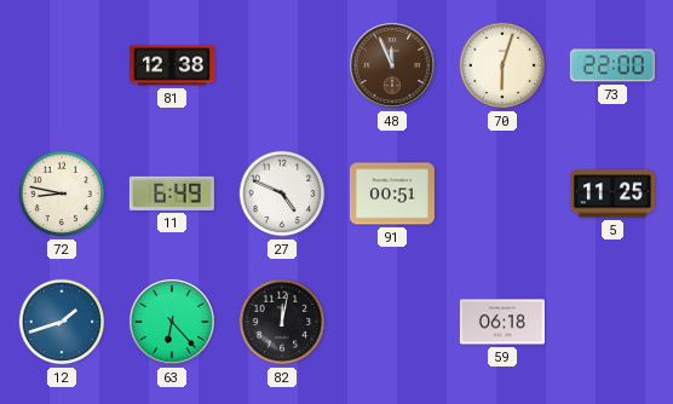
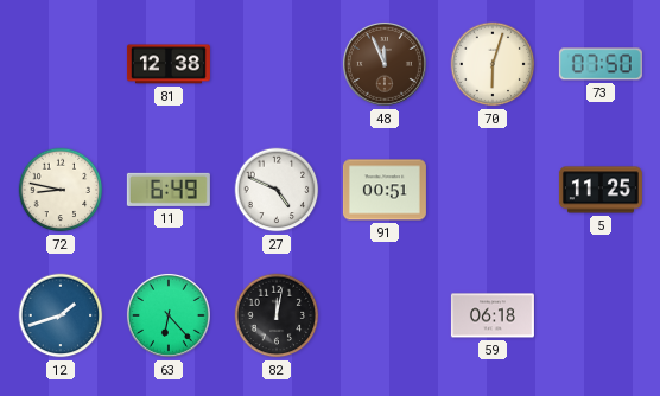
73: 22:00 -> 07:50
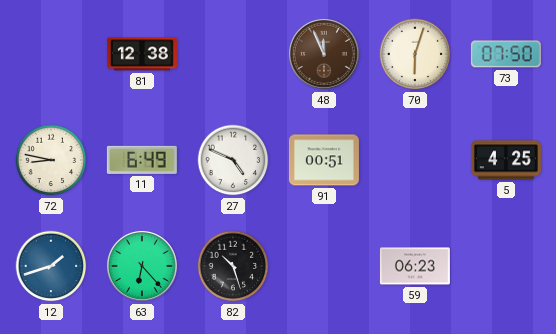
5: 11:25 -> 4:25
82: 12:02 -> 10:27
59: 06:18 -> 06:23
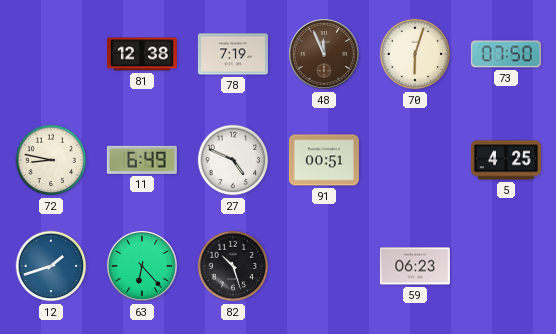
78: none -> 7:19
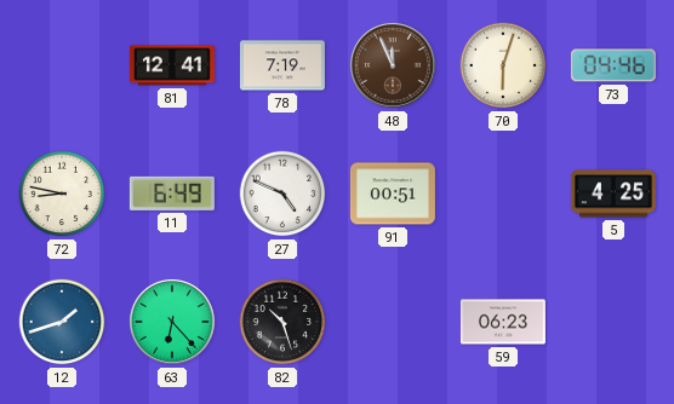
81: 12:38 -> 12:41
73: 07:50 -> 04:46
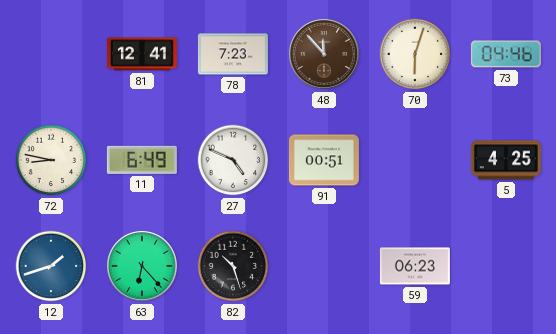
78: 7:19 -> 7:23
48: 11:56 -> 11:53
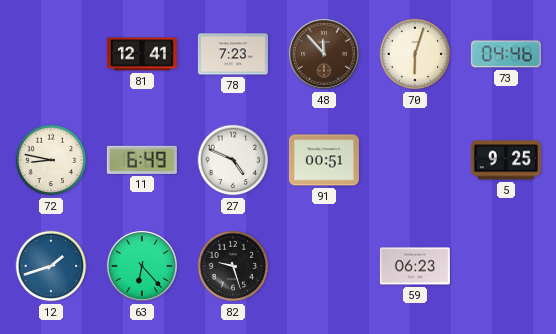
5: 4:25 -> 9:25
82: 10:27 -> 9:27
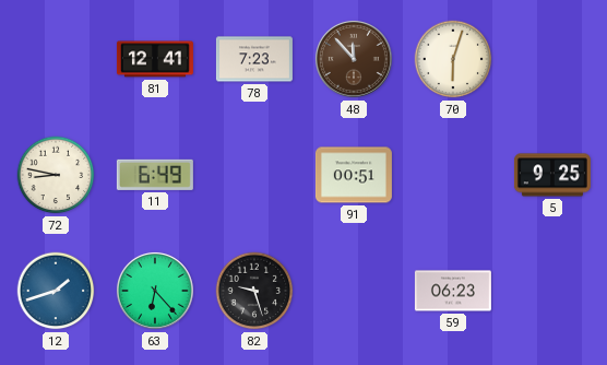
73: 04:46 -> none
27: 4:49 -> none
